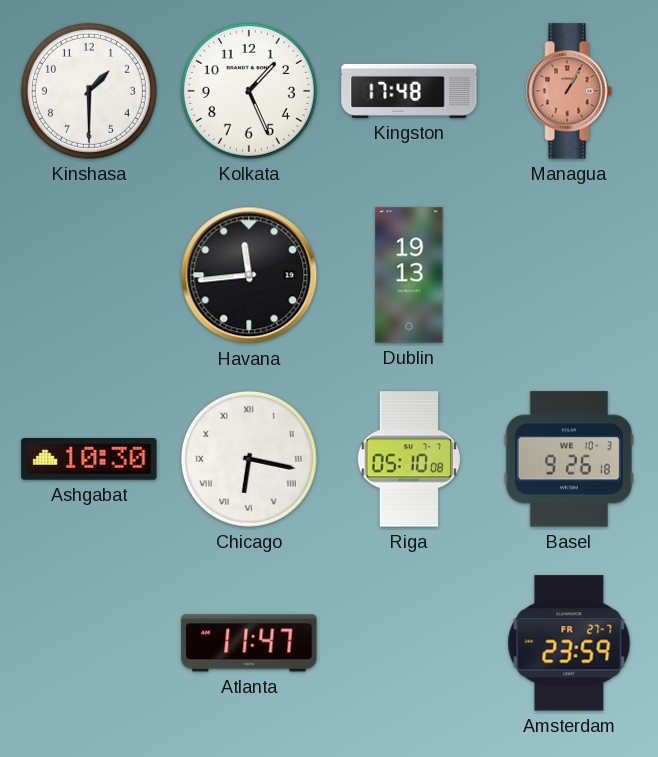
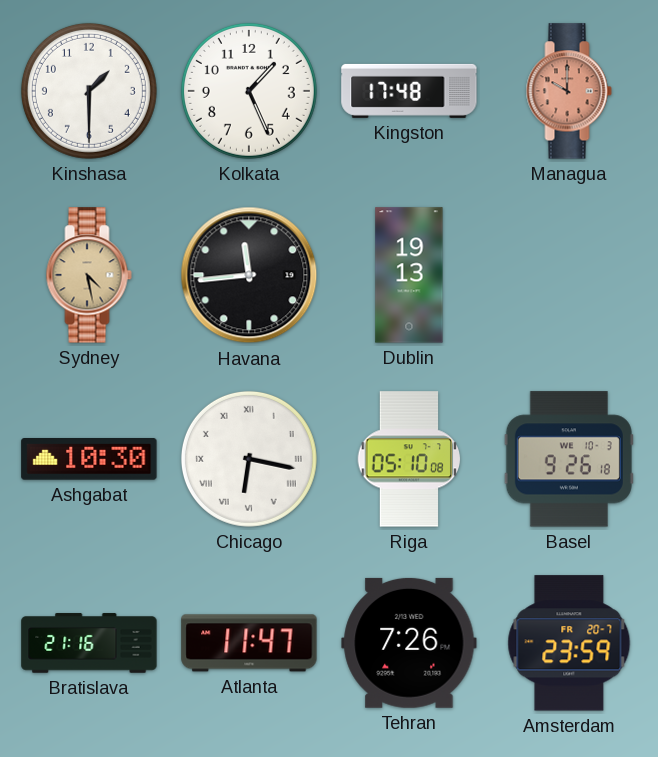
Managua: 1:05 -> 10:00
Sydney: none -> 4:28
Bratislava: none -> 21:16
Tehran: none -> 7:26
Amsterdam date: FR 27-7 -> FR 20-7
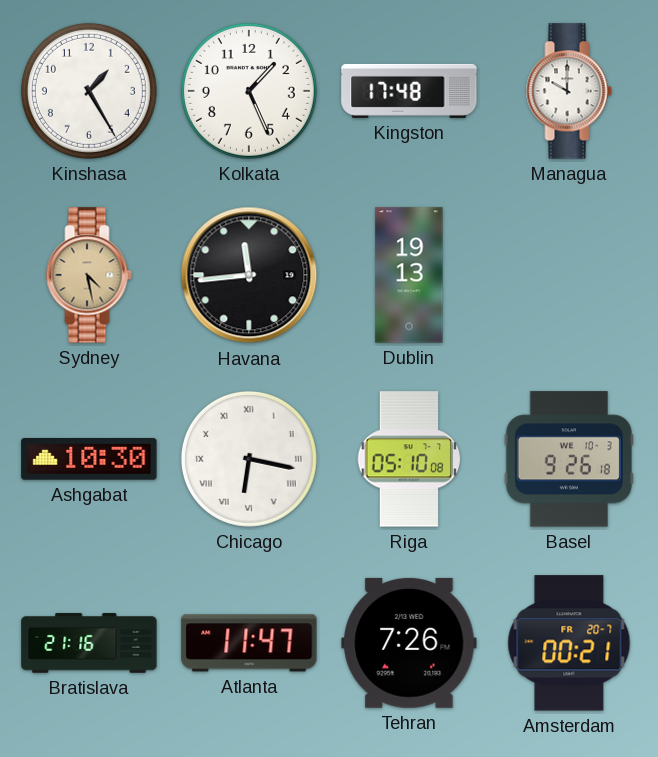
Kinshasa: 1:30 -> 1:25
Managua dial: salmon -> white
Amsterdam: 23:59 -> 00:21
